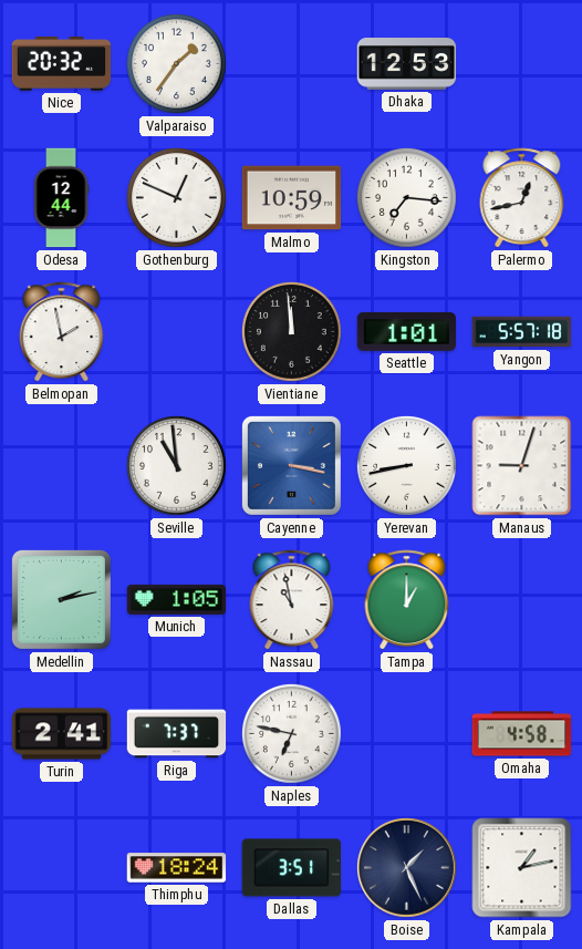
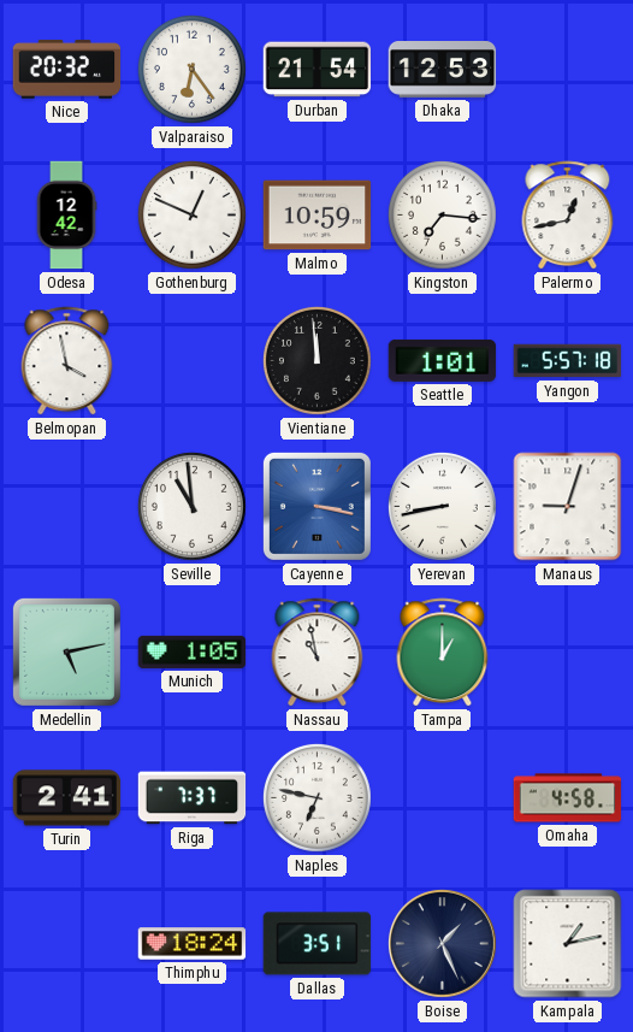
Valparaiso: 1:36 -> 6:24
Durban: none -> 21:54
Odesa: 12:44 -> 12:42
Belmopan: 1:58 -> 3:58
Medellin: 2:13 -> 5:13
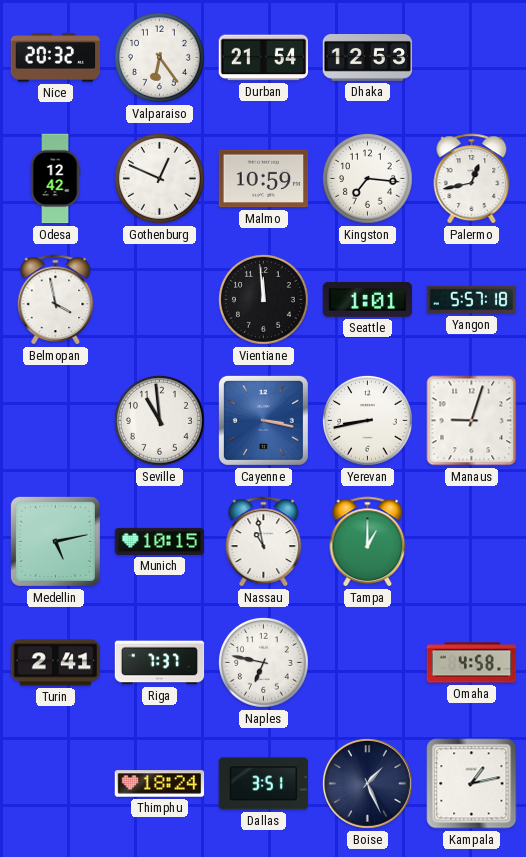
Munich: 1:05 -> 10:15
